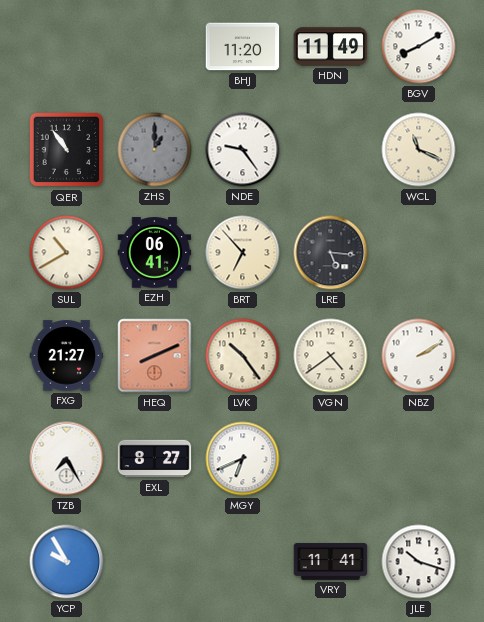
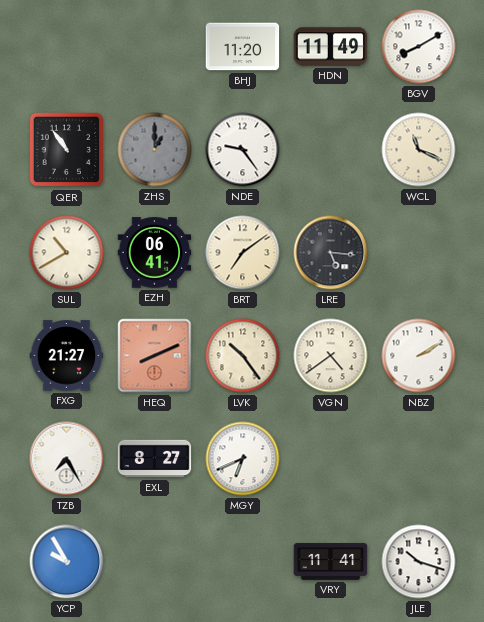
BRT: 6:53 -> 7:09
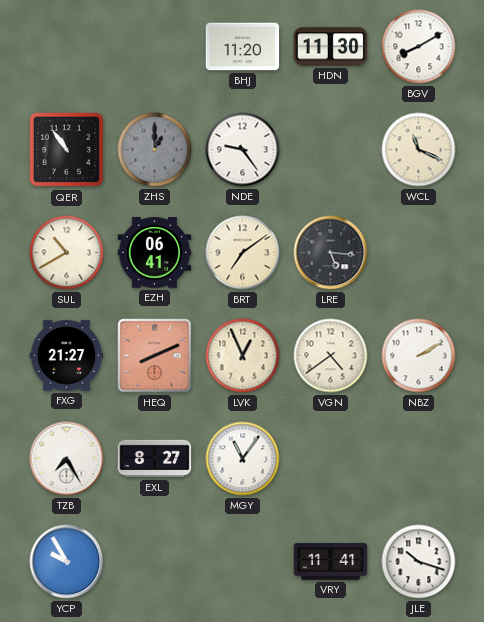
HDN: 11:49 -> 11:30
LVK: 10:24 -> 12:56
MGY: 6:41 -> 11:06
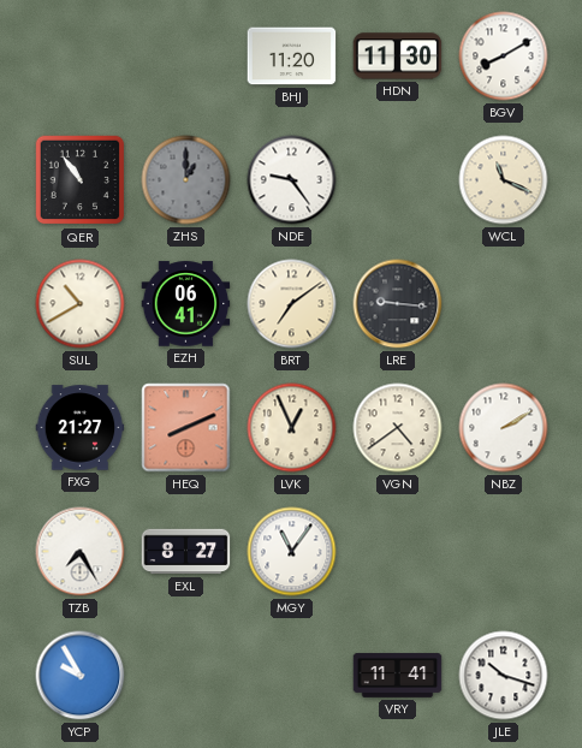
LRE: 5:16 -> 9:16
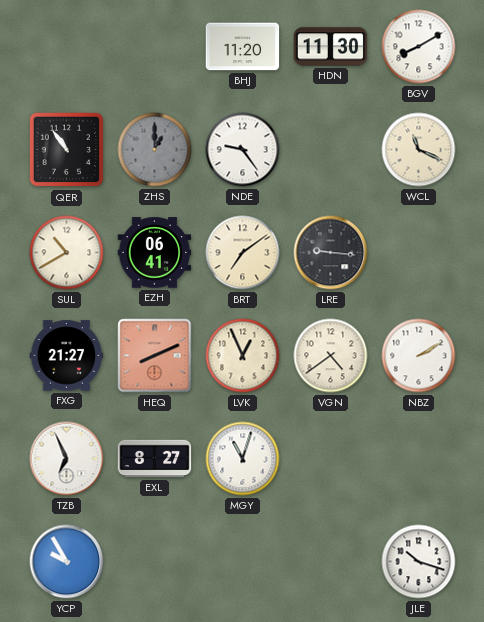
TZB: 7:25 -> 6:56
MGY: 11:06 -> 11:03
VRY: 11:41 -> none
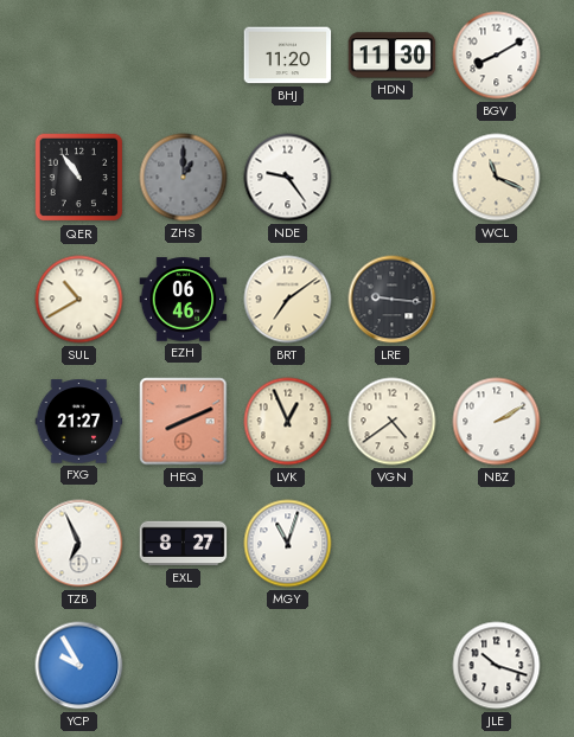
EZH: 06:41 -> 06:46
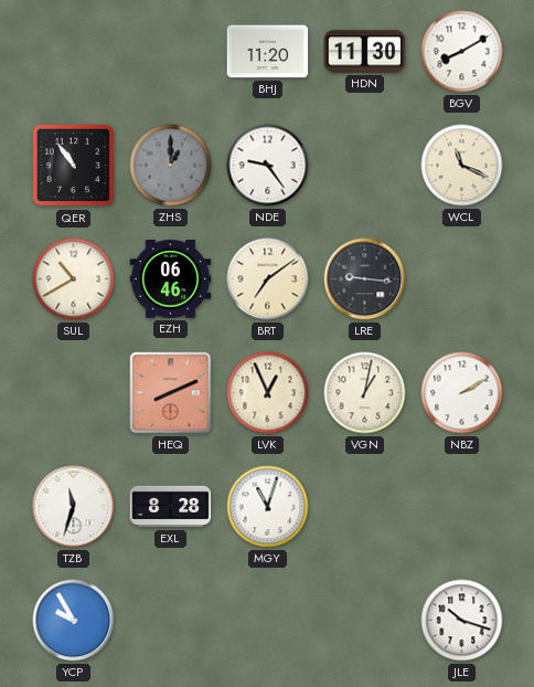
FXG: 21:27 -> none
VGN: 4:39 -> 1:02
TZB: 6:56 -> 11:33
EXL: 8:27 -> 8:28
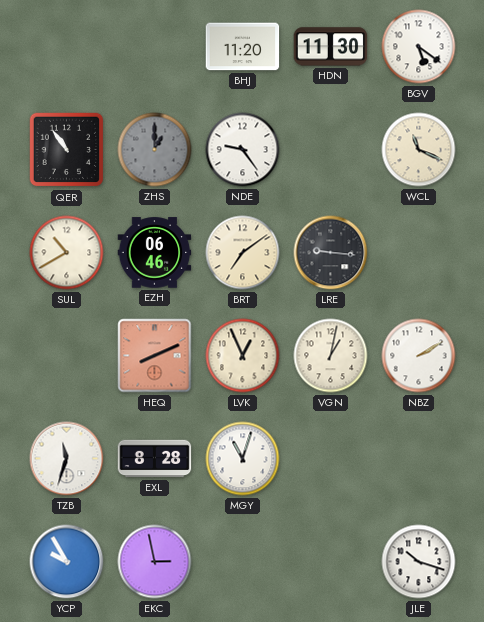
BGV: 8:10 -> 5:21
EKC: none -> 2:58
